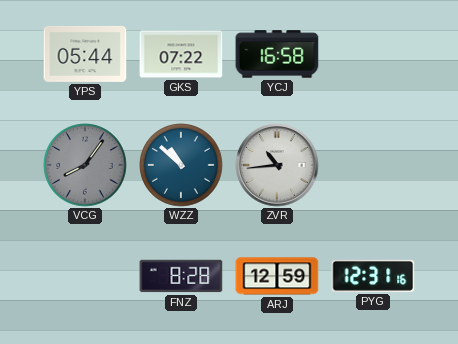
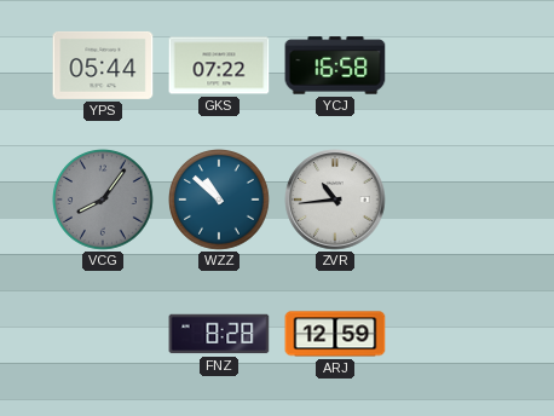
PYG: 12:31 -> none
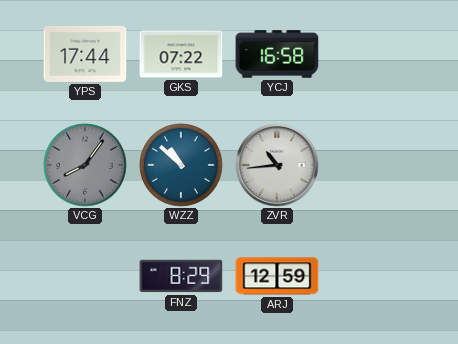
YPS: 05:44 -> 17:44
FNZ: 8:28 -> 8:29
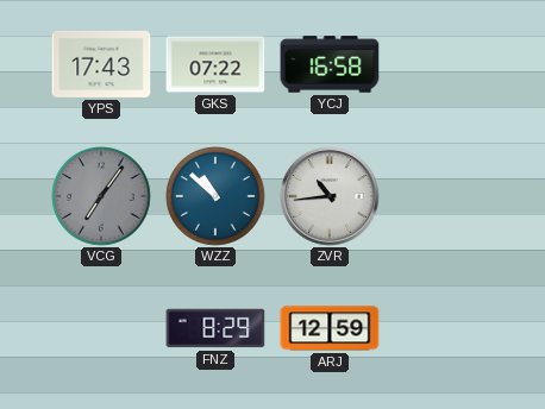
YPS: 17:44 -> 17:43
VCG: 8:06 -> 7:06
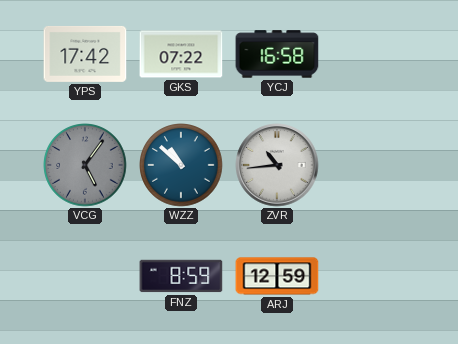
YPS: 17:43 -> 17:42
VCG: 7:06 -> 5:06
FNZ: 8:29 -> 8:59
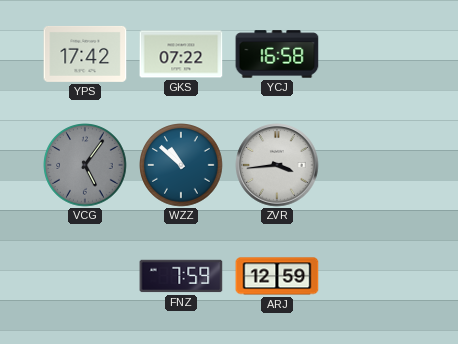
ZVR: 10:44 -> 3:44
FNZ: 8:59 -> 7:59
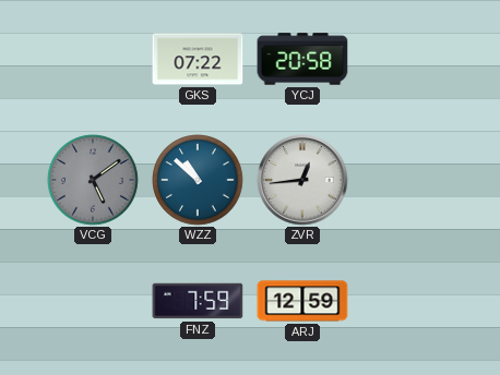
YPS: 17:42 -> none
YCJ: 16:58 -> 20:58
VCG: 5:06 -> 5:09
ZVR: 3:44 -> 12:44
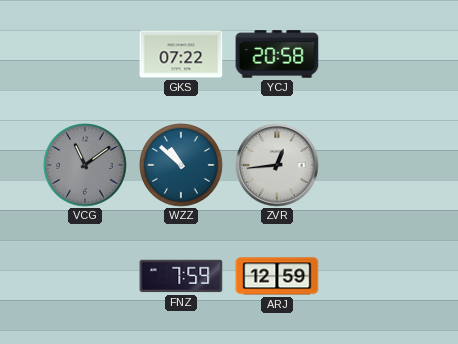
VCG: 5:09 -> 11:09
